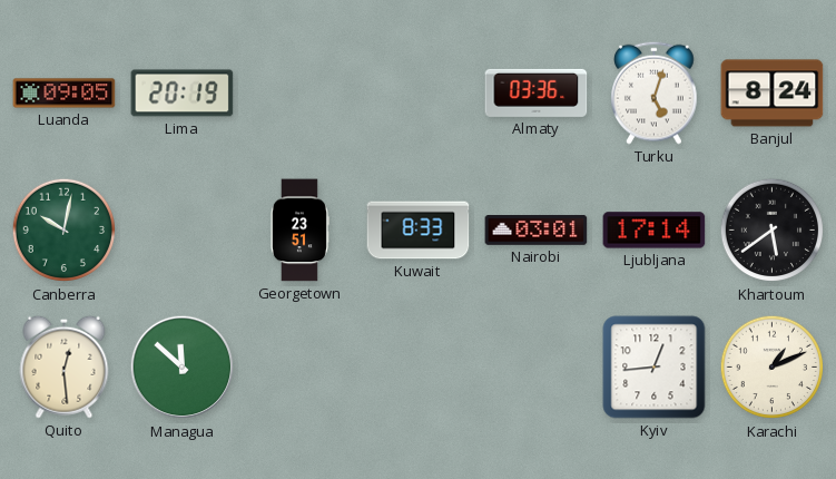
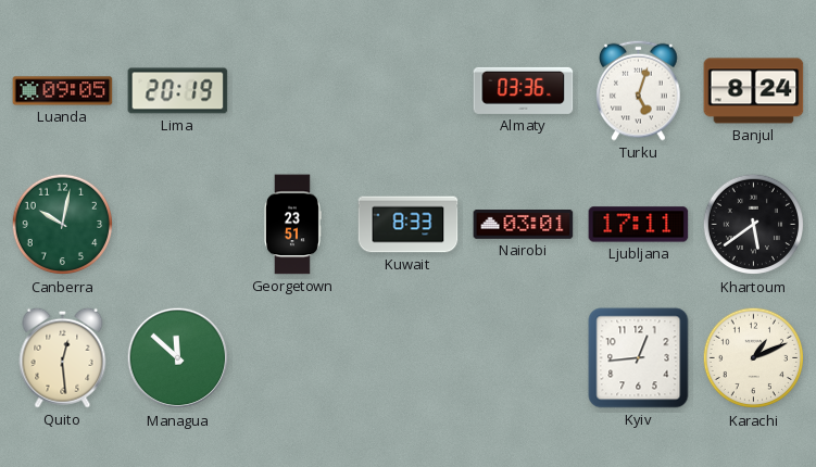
Ljubljana: 17:14 -> 17:11
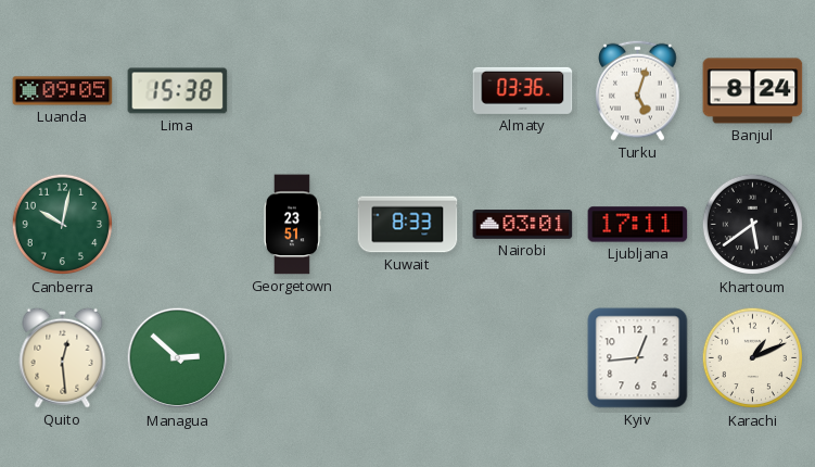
Lima: 20:19 -> 15:38
Managua: 11:52 -> 2:52
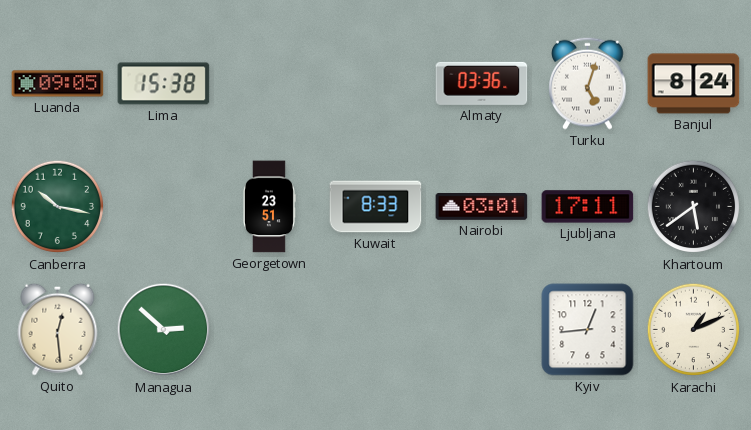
Canberra: 10:02 -> 10:17
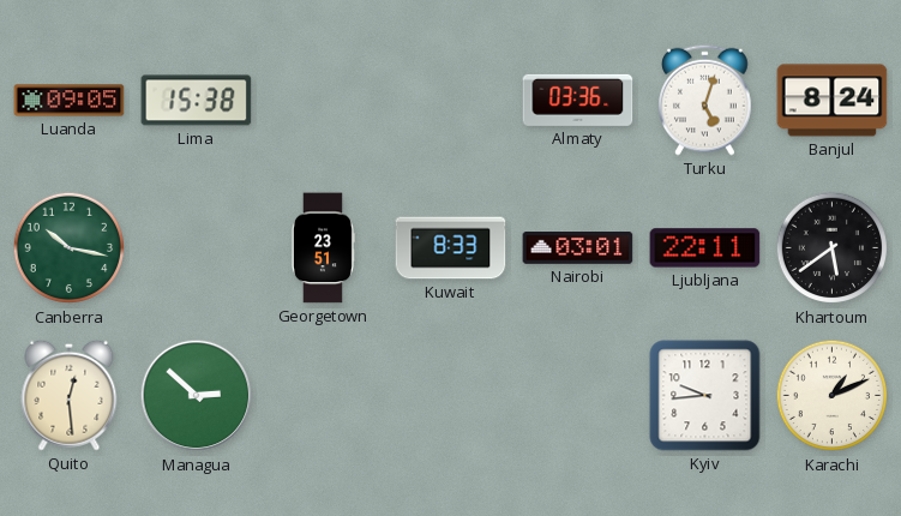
Ljubljana: 17:11 -> 22:11
Kyiv: 12:44 -> 9:44
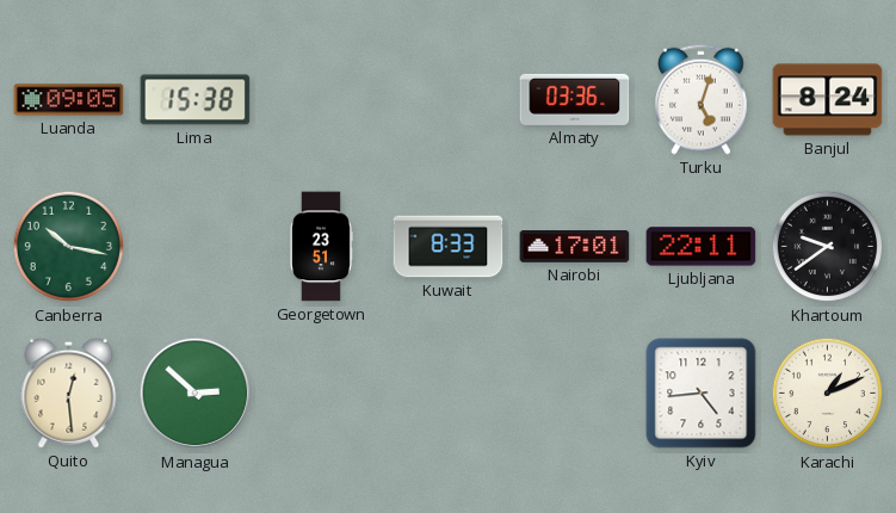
Nairobi: 03:01 -> 17:01
Khartoum: 5:39 -> 9:39
Kyiv: 9:44 -> 4:44
